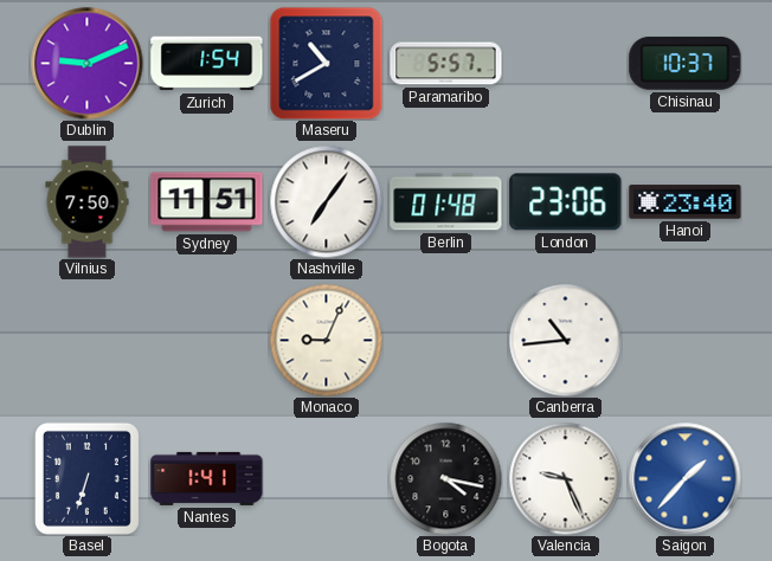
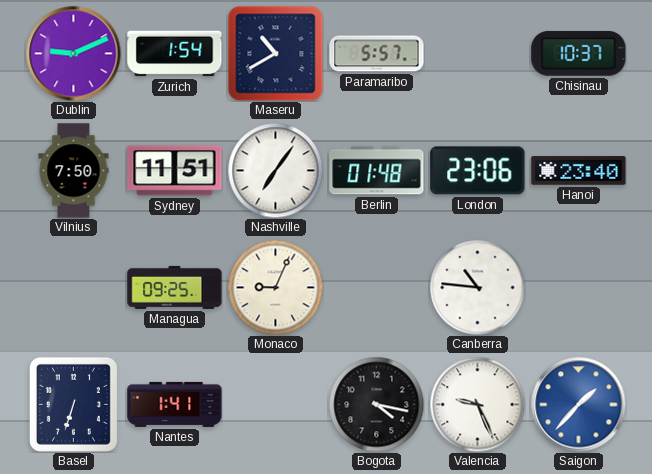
Managua: none -> 09:25
Canberra: 10:44 -> 10:46
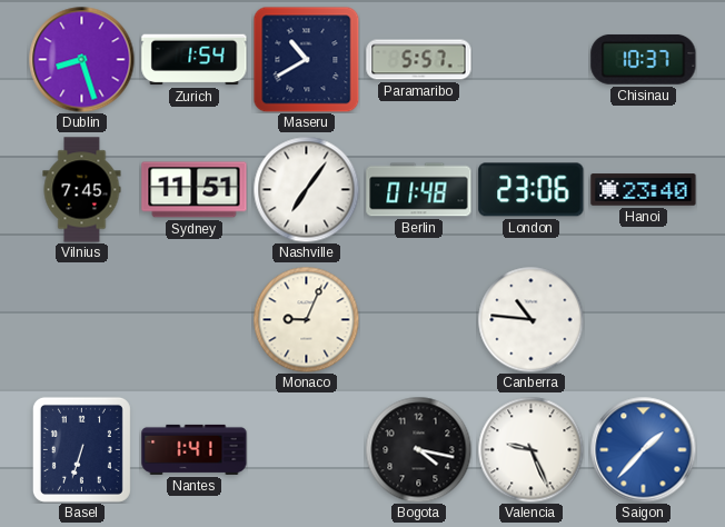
Dublin: 9:11 -> 8:27
Vilnius: 7:50 -> 7:45
Managua: 09:25 -> none
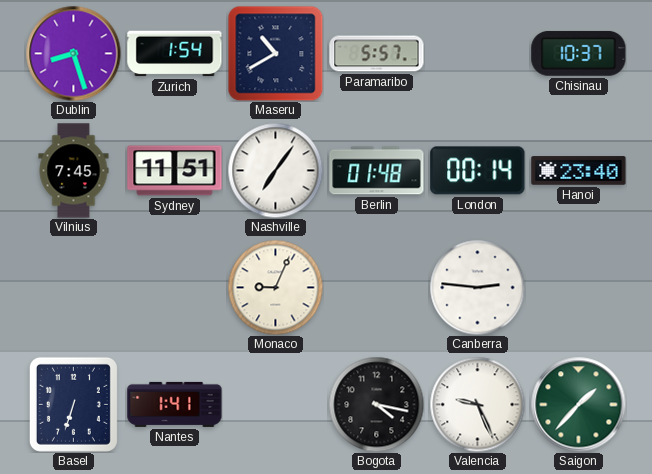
London: 23:06 -> 00:14
Canberra: 10:46 -> 2:46
Saigon dial: blue -> green
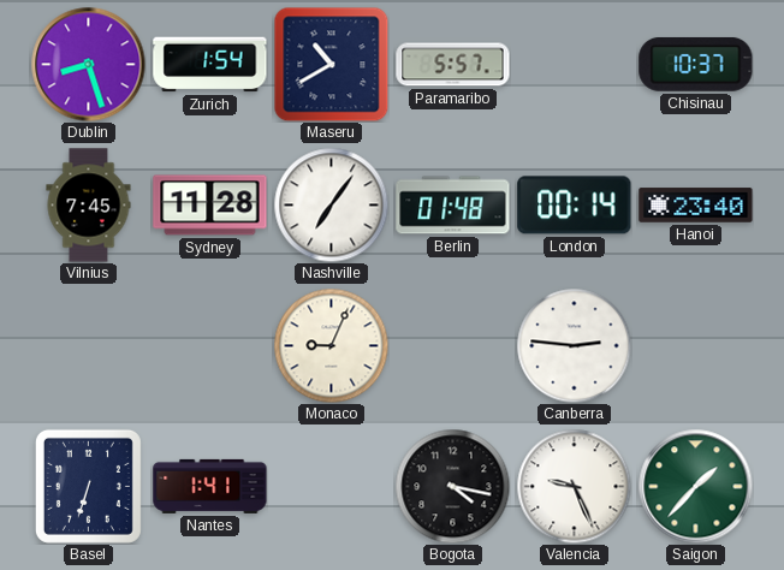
Sydney: 11:51 -> 11:28
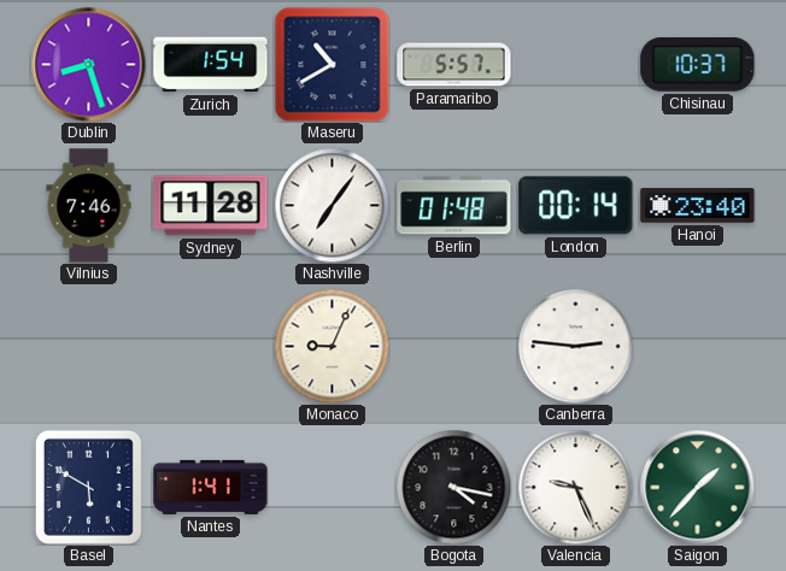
Vilnius: 7:45 -> 7:46
Basel: 6:33 -> 5:50
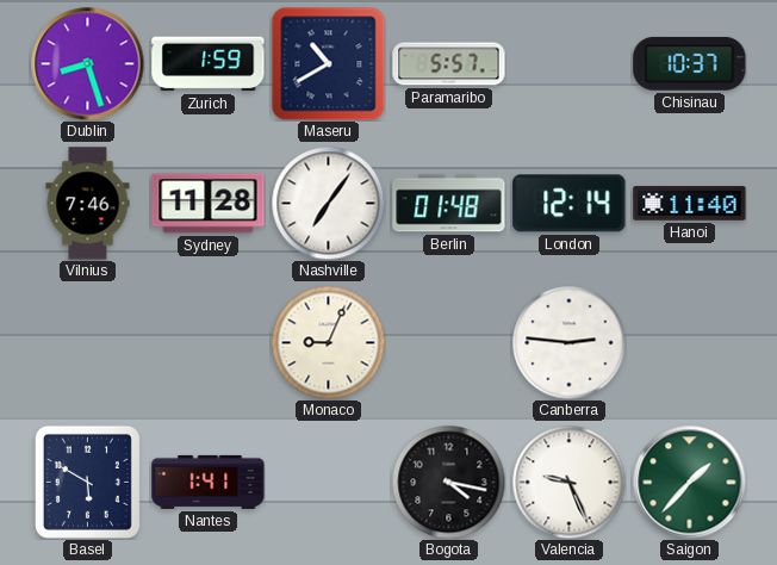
Zurich: 1:54 -> 1:59
London: 00:14 -> 12:14
Hanoi: 23:40 -> 11:40
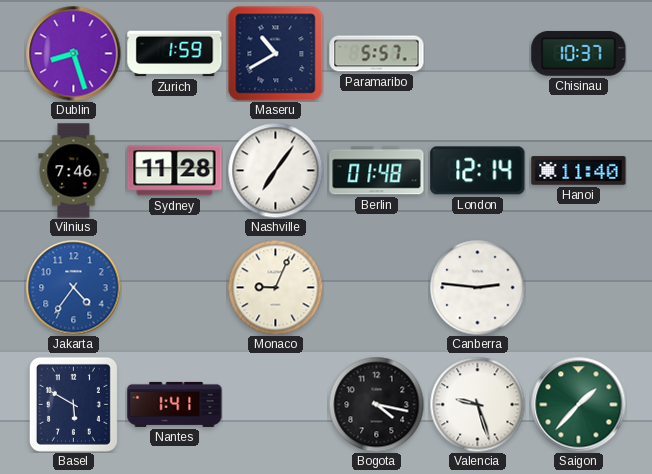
Jakarta: none -> 4:36
Valencia: 9:26 -> 9:27
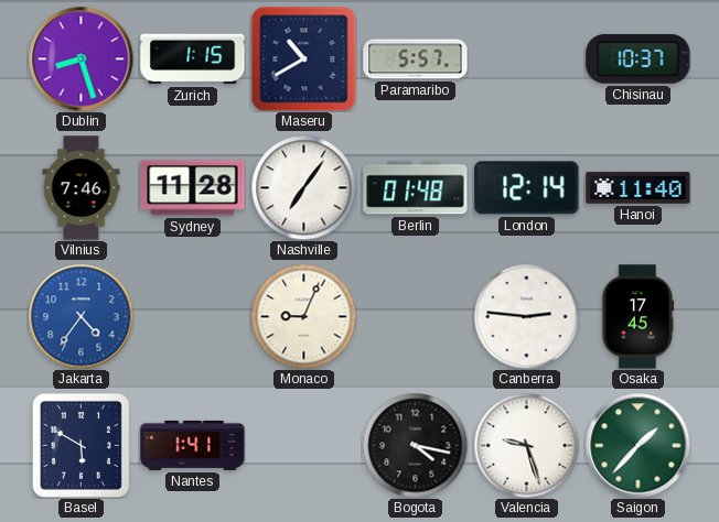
Zurich: 1:59 -> 1:15
Osaka: none -> 17:45
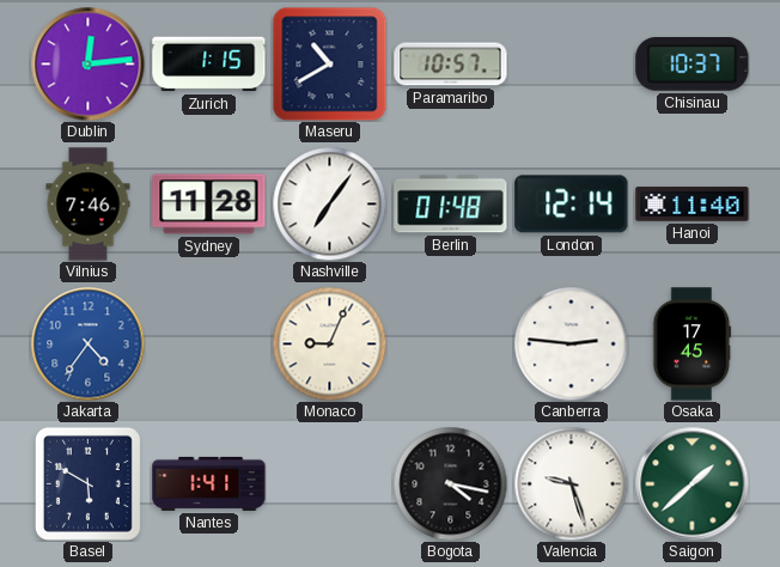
Dublin: 8:27 -> 12:14
Paramaribo: 5:57 -> 10:57
Saigon: 1:37 -> 1:38
